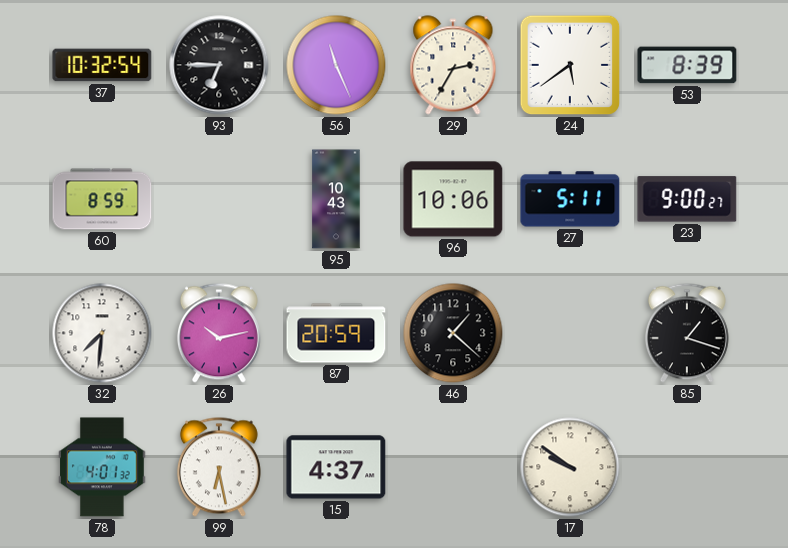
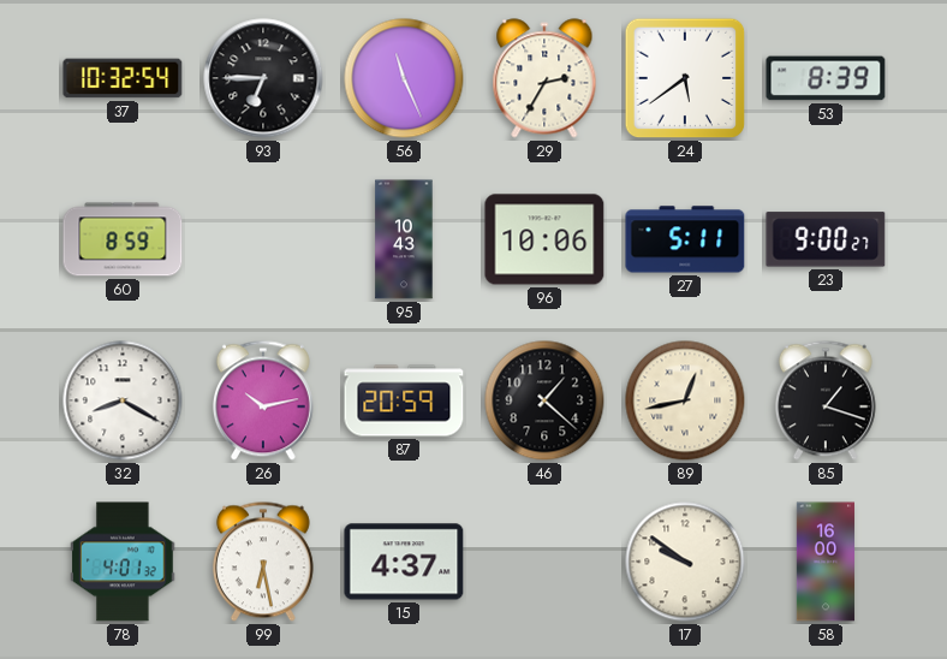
32: 7:31 -> 8:20
89: none -> 12:43
58: none -> 16:00
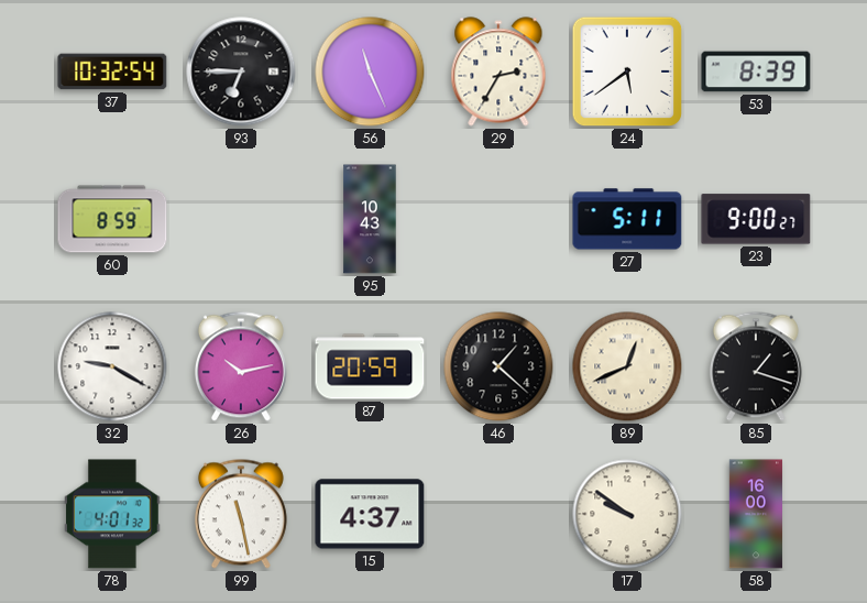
96: 10:06 -> none
32: 8:20 -> 9:20
89: 12:43 -> 12:41
99: 6:28 -> 11:28
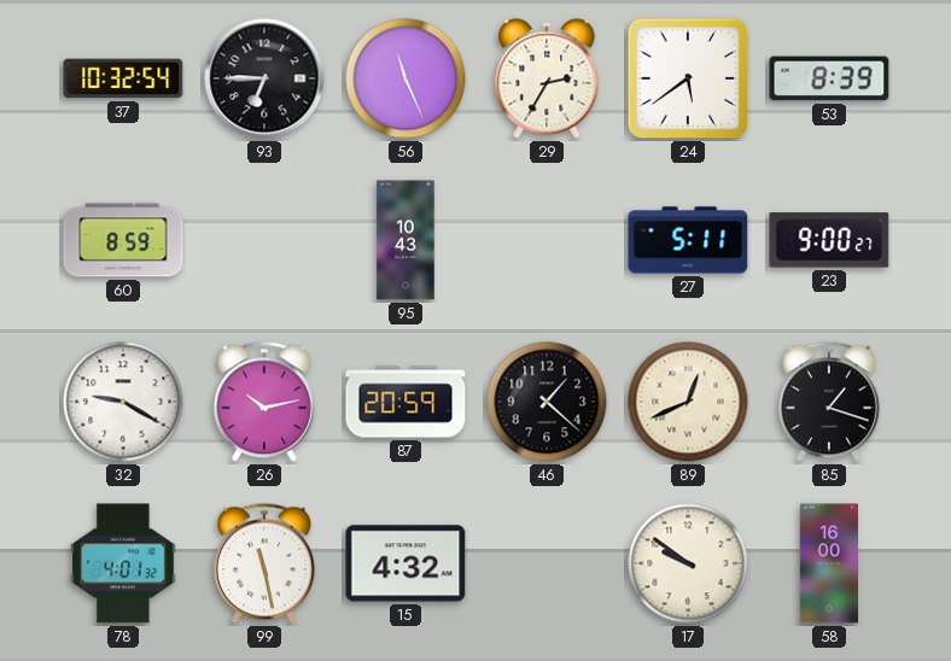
15: 4:37 -> 4:32
